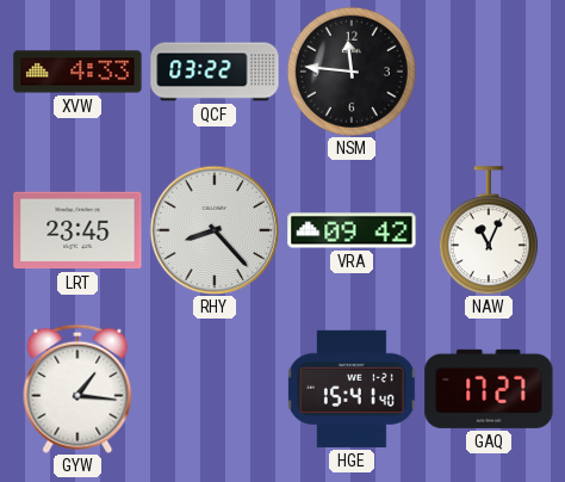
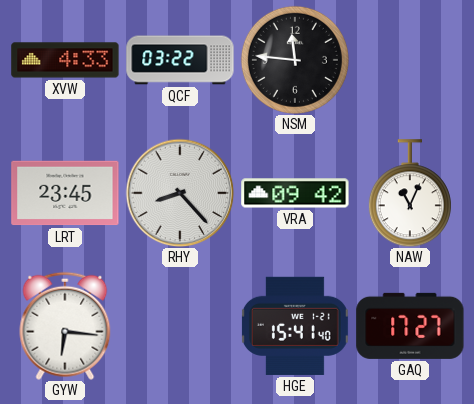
GYW: 1:16 -> 6:16
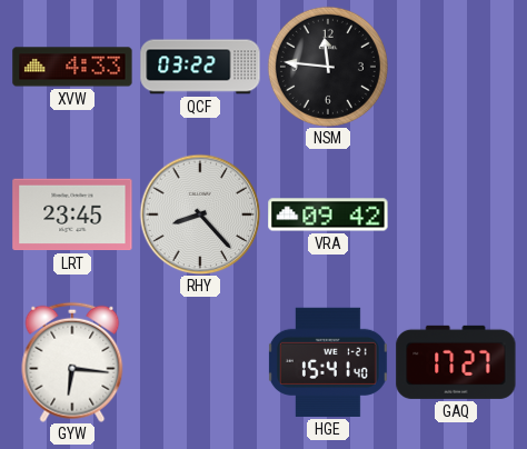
NAW: 11:04 -> none
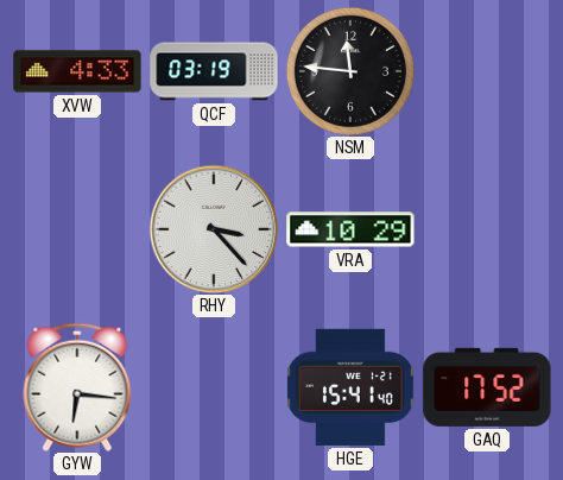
QCF: 03:22 -> 03:19
LRT: 23:45 -> none
RHY: 8:23 -> 3:23
VRA: 09:42 -> 10:29
GAQ: 17:27 -> 17:52
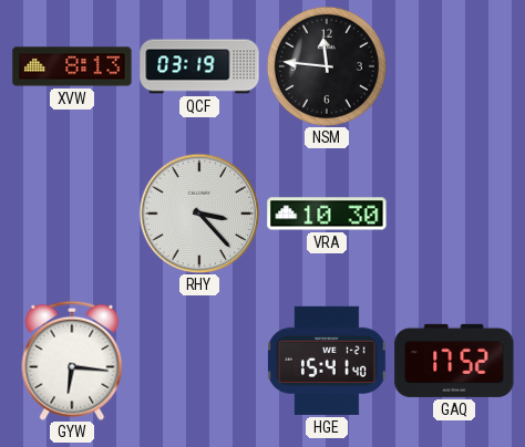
XVW: 4:33 -> 8:13
VRA: 10:29 -> 10:30
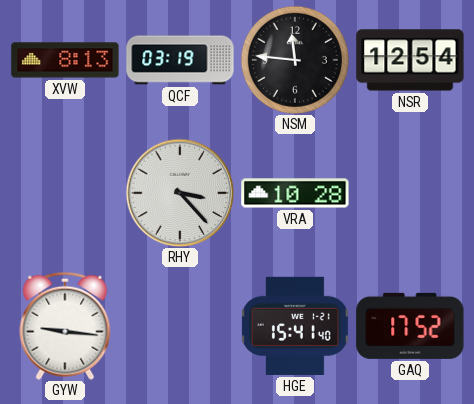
NSR: none -> 12:54
VRA: 10:30 -> 10:28
GYW: 6:16 -> 9:16
